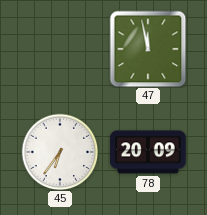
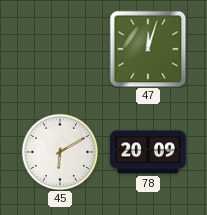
47: 11:58 -> 12:03
45: 6:36 -> 6:10
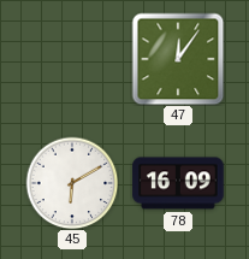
47: 12:03 -> 12:06
78: 20:09 -> 16:09
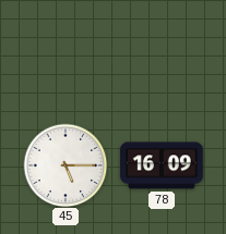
47: 12:06 -> none
45: 6:10 -> 5:15
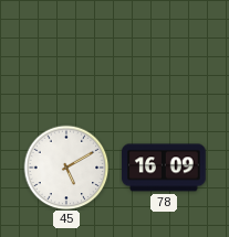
45: 5:15 -> 5:10
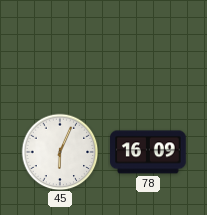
45: 5:10 -> 6:04
